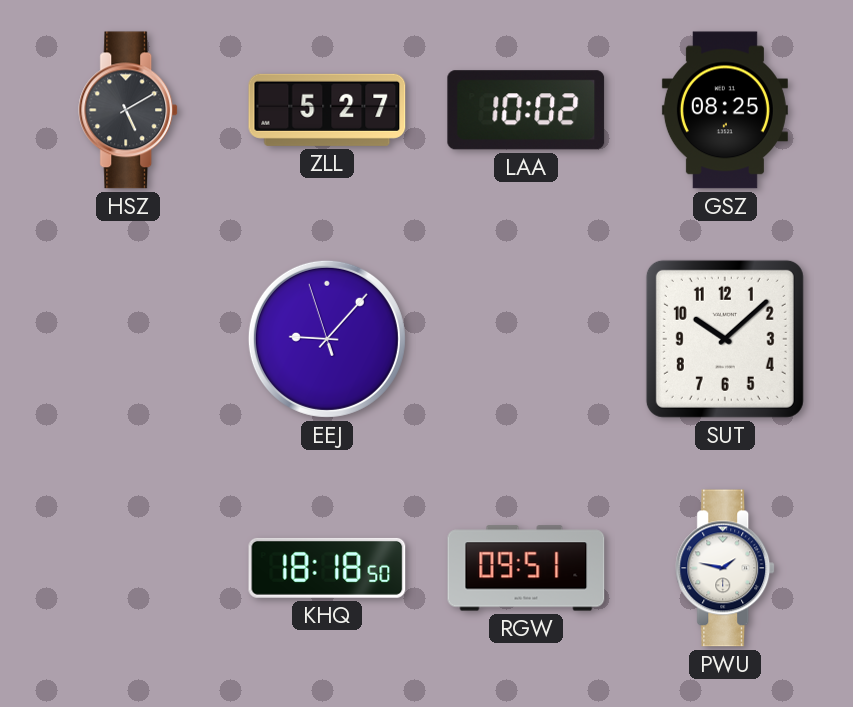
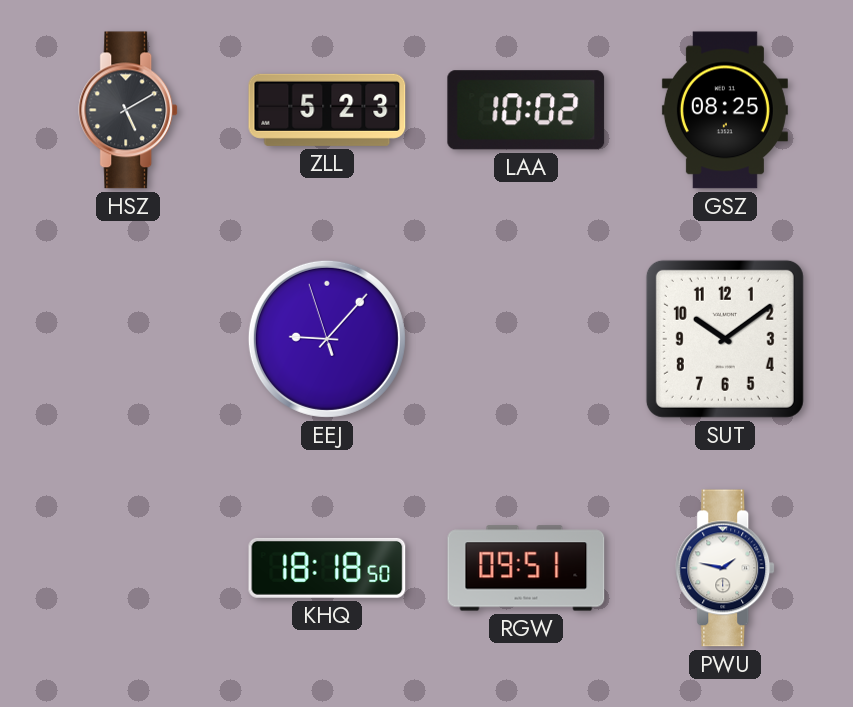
ZLL: 5:27 -> 5:23
SUT: 10:08 -> 10:09
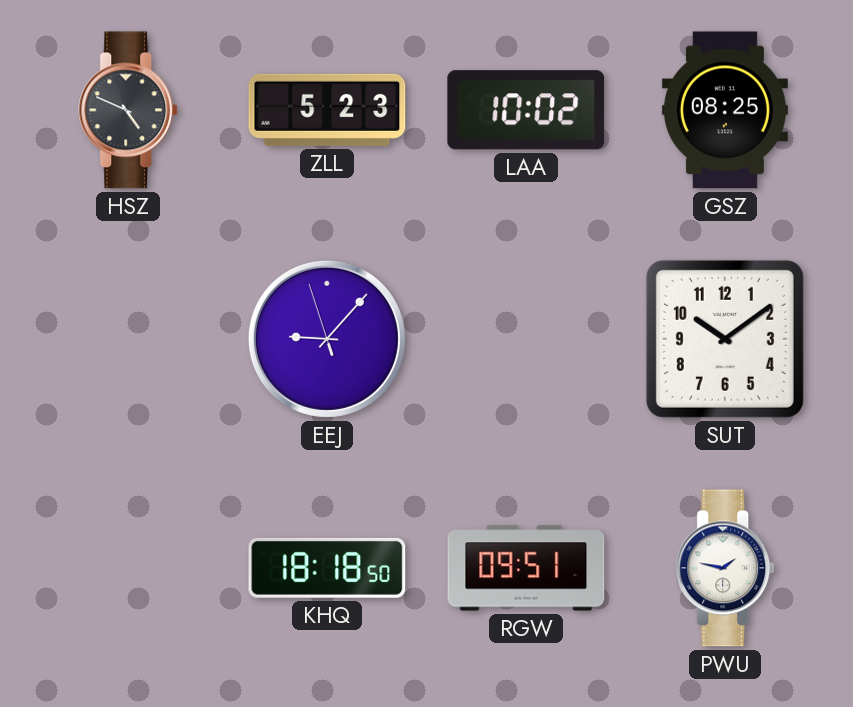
HSZ: 5:10 -> 4:49
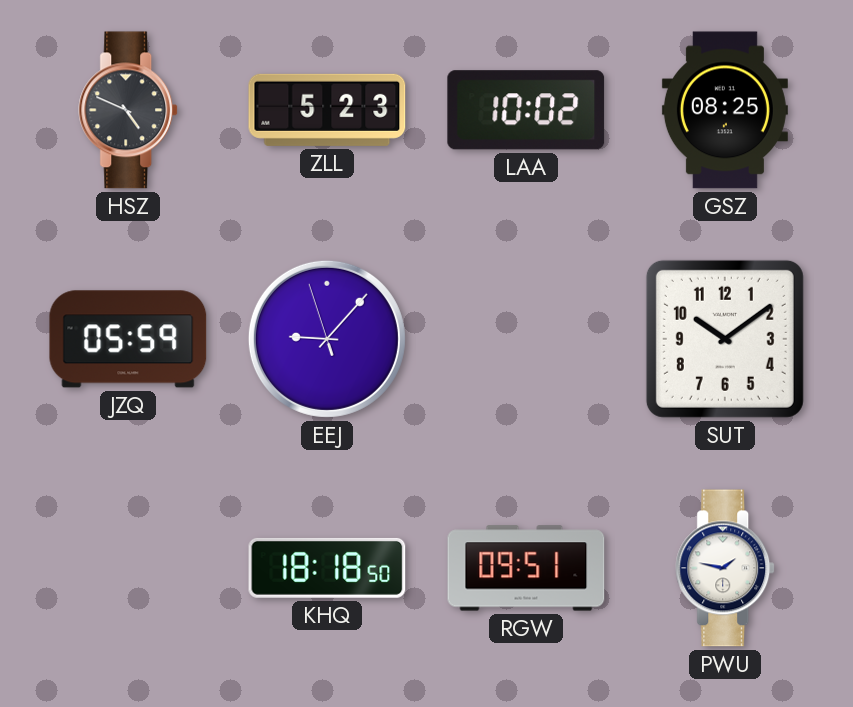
JZQ: none -> 05:59
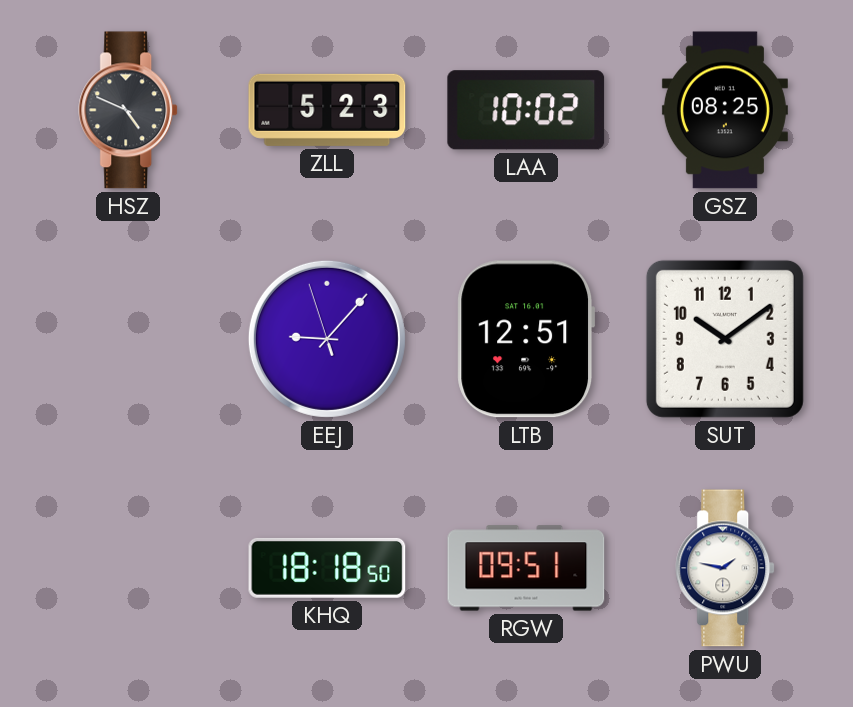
JZQ: 05:59 -> none
LTB: none -> 12:51
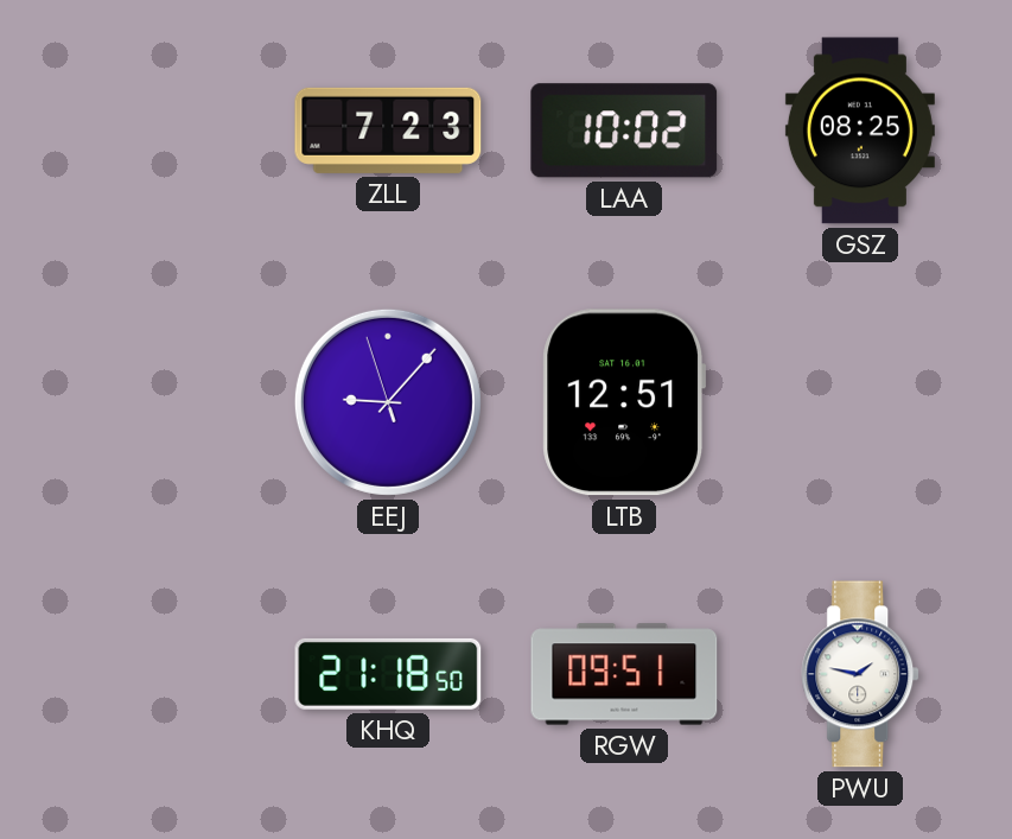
HSZ: 4:49 -> none
ZLL: 5:23 -> 7:23
SUT: 10:09 -> none
KHQ: 18:18 -> 21:18
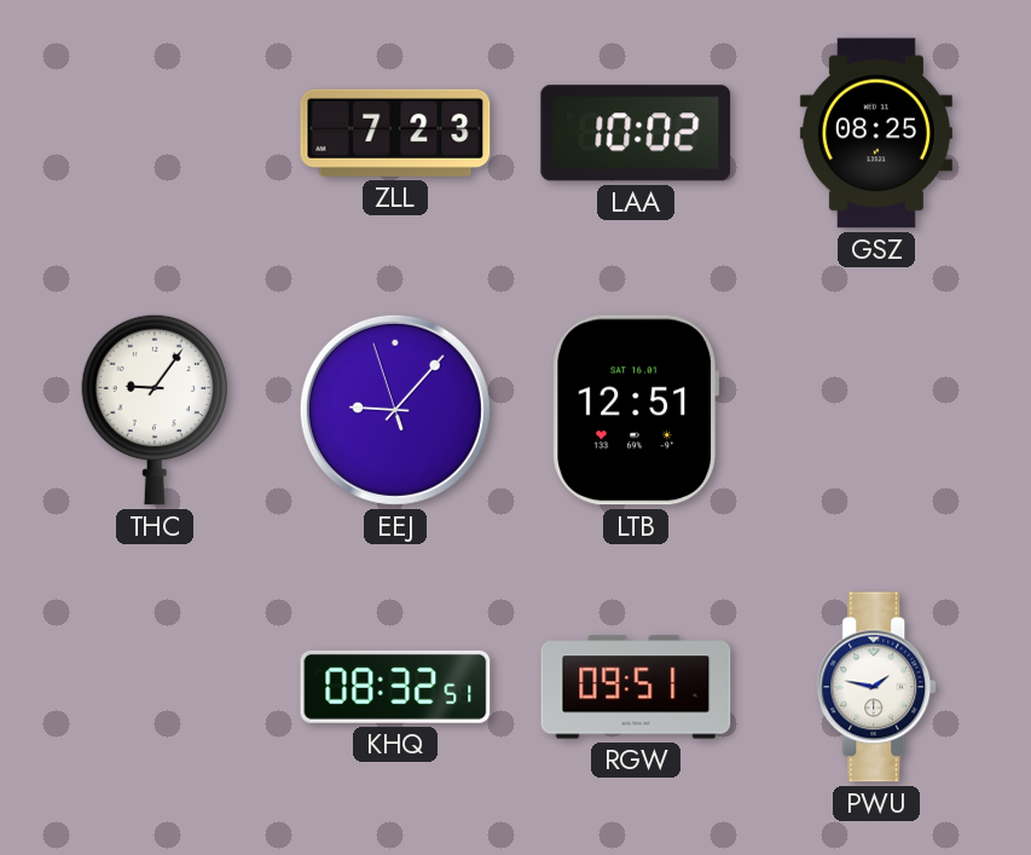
THC: none -> 9:06
KHQ: 21:18 -> 08:32
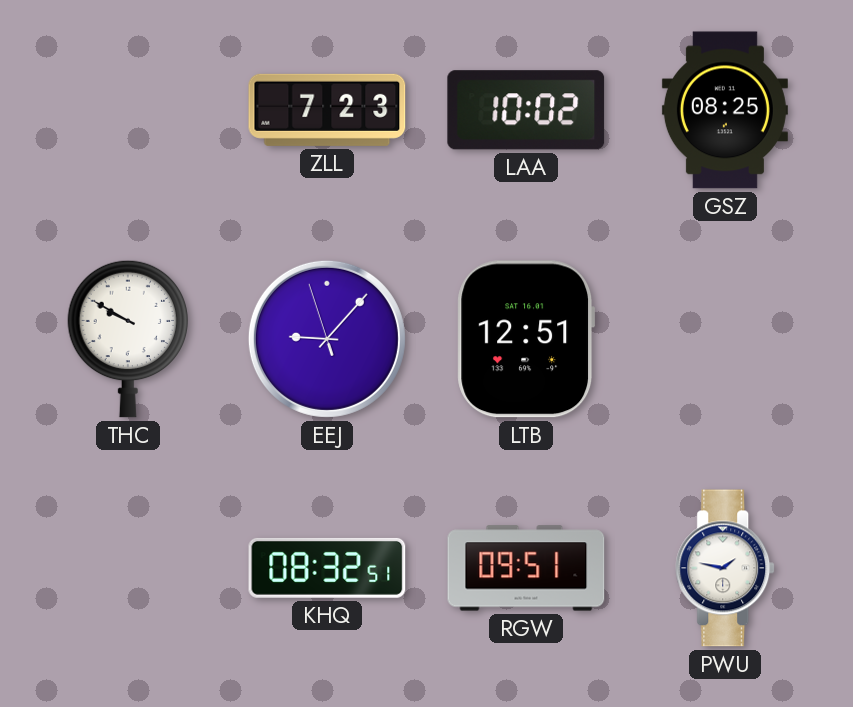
THC: 9:06 -> 9:50
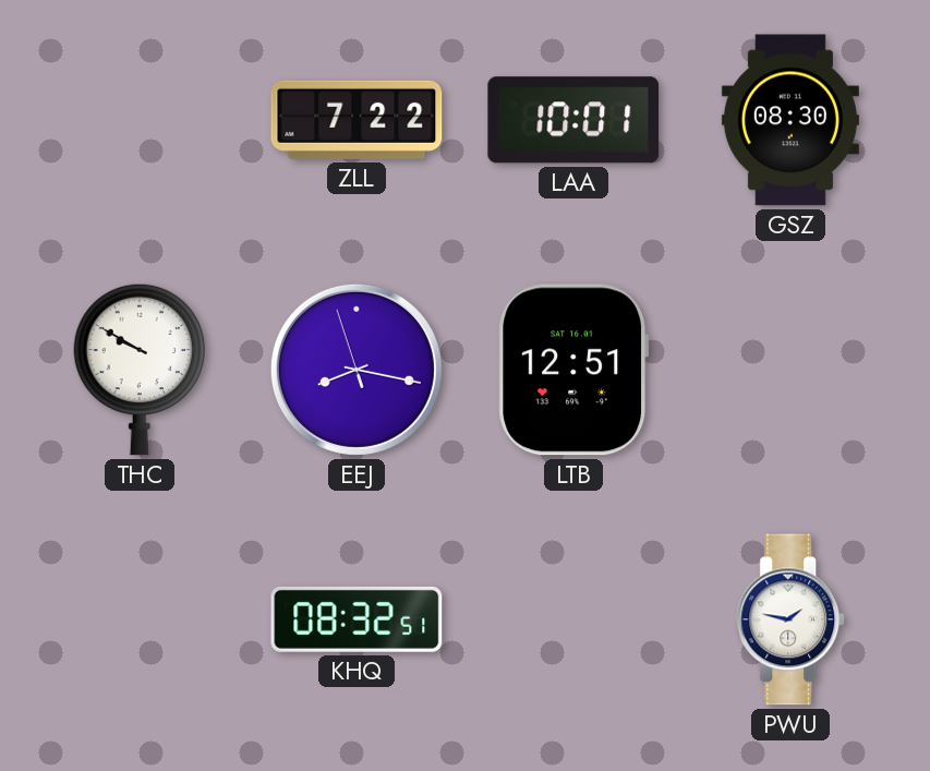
ZLL: 7:23 -> 7:22
LAA: 10:02 -> 10:01
GSZ: 08:25 -> 08:30
EEJ: 9:06 -> 8:16
RGW: 09:51 -> none
